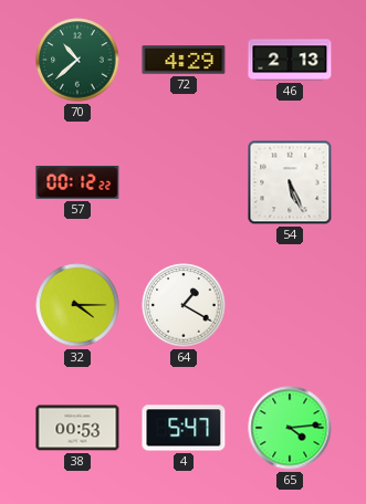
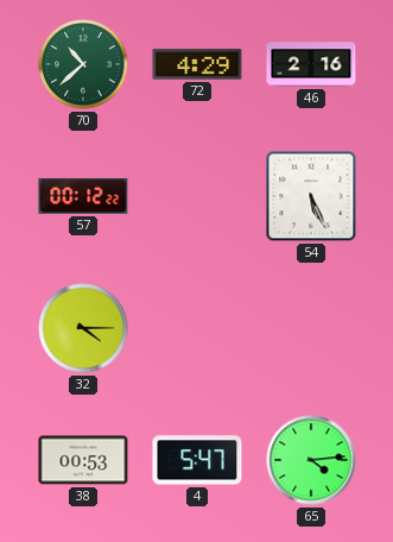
46: 2:13 -> 2:16
64: 1:20 -> none
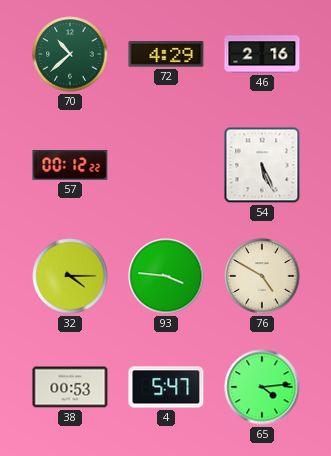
93: none -> 3:46
76: none -> 4:50
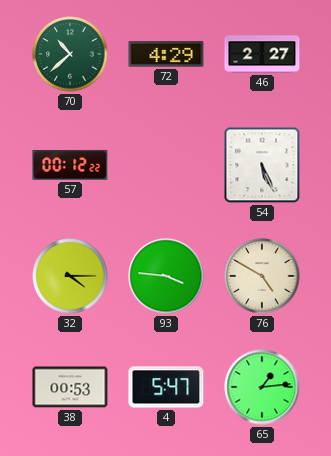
46: 2:16 -> 2:27
65: 4:14 -> 1:14
